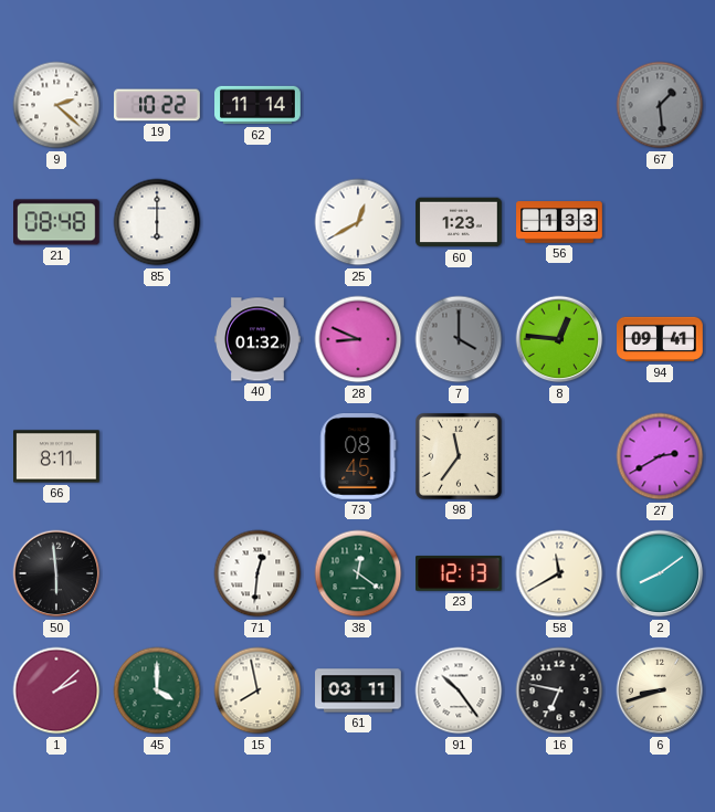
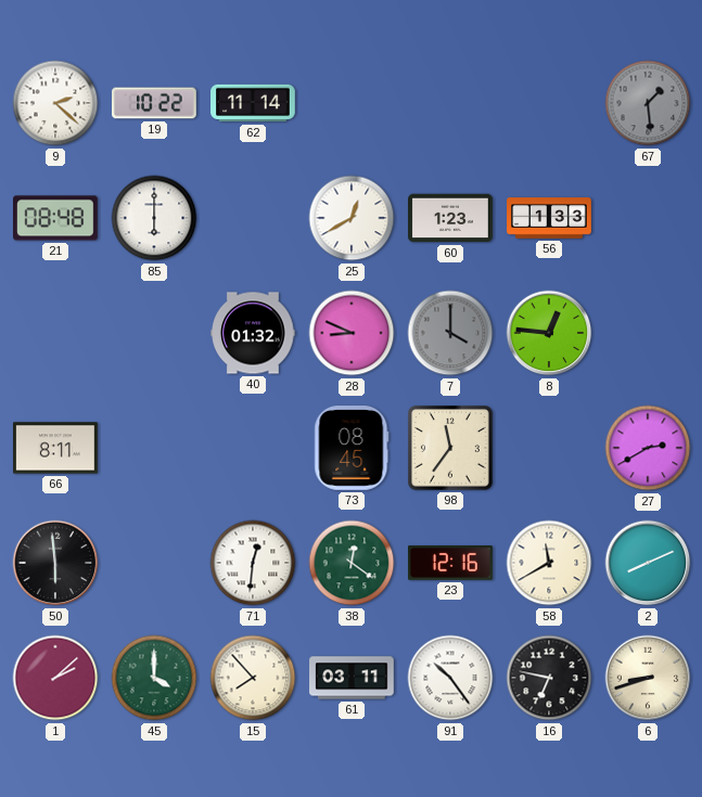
94: 09:41 -> none
23: 12:13 -> 12:16
2: 8:09 -> 8:11
15: 7:58 -> 7:53
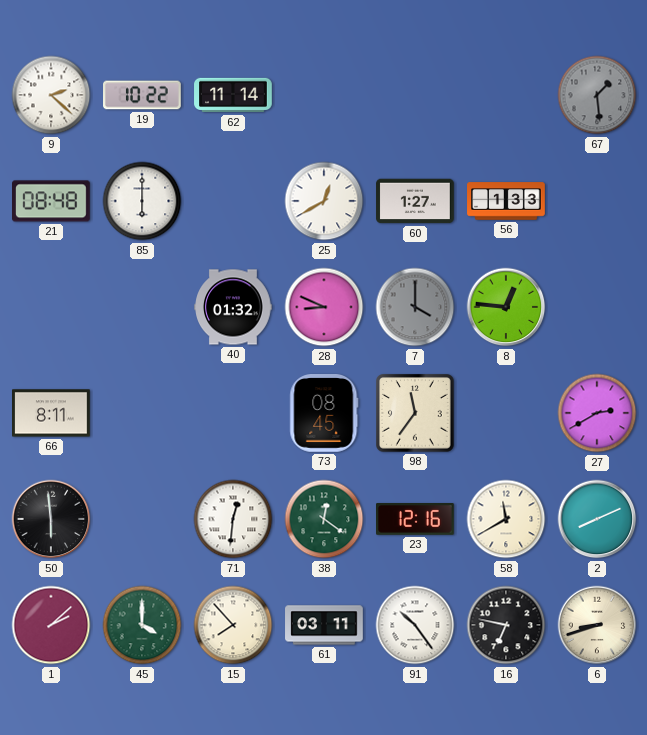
60: 1:23 -> 1:27
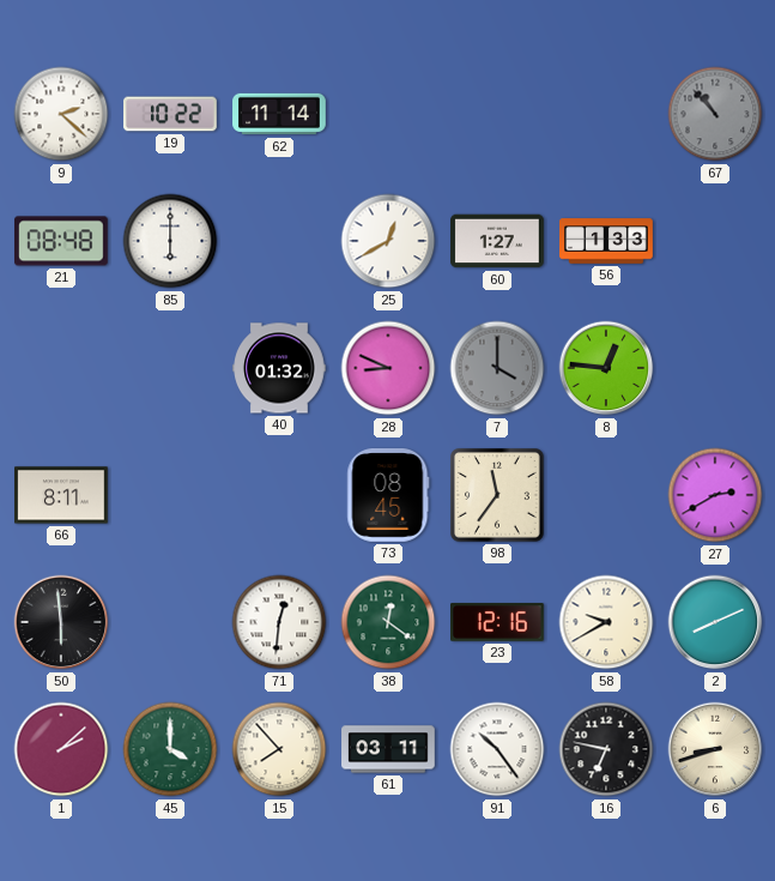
67: 1:29 -> 10:53
58: 11:40 -> 9:40
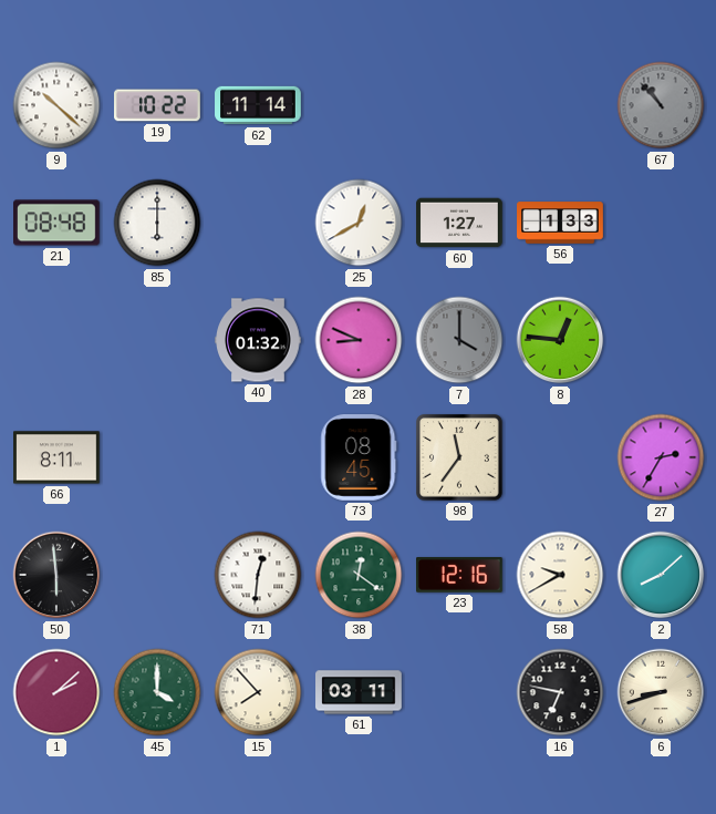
9: 2:22 -> 10:22
27: 2:40 -> 2:35
2: 8:11 -> 8:08
91: 10:24 -> none
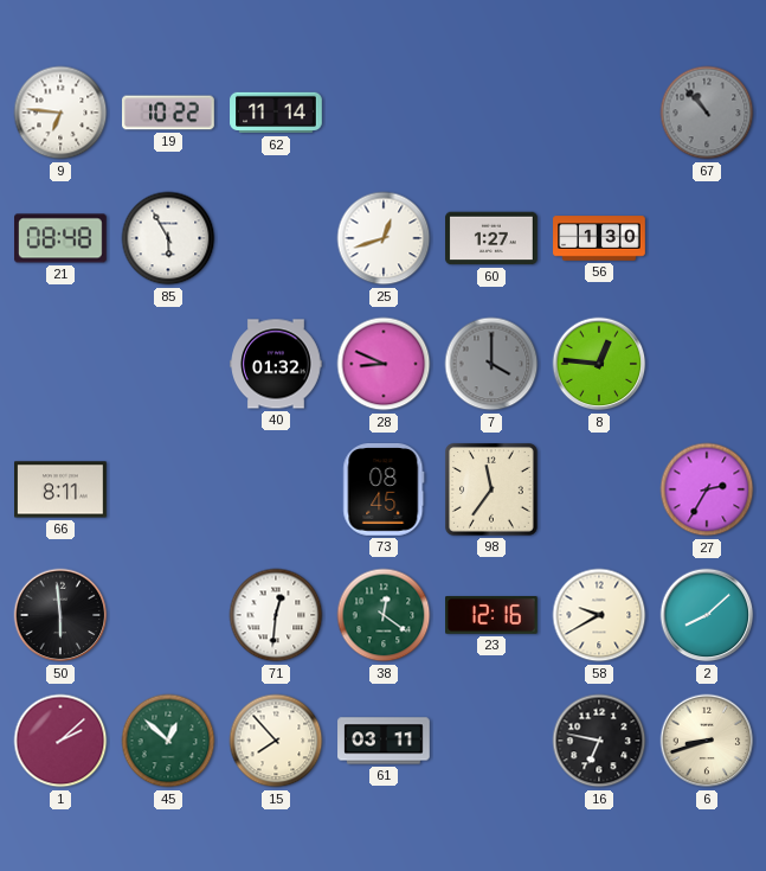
9: 10:22 -> 6:46
85: 6:00 -> 5:55
25: 12:40 -> 12:42
56: 1:33 -> 1:30
45: 4:00 -> 12:52
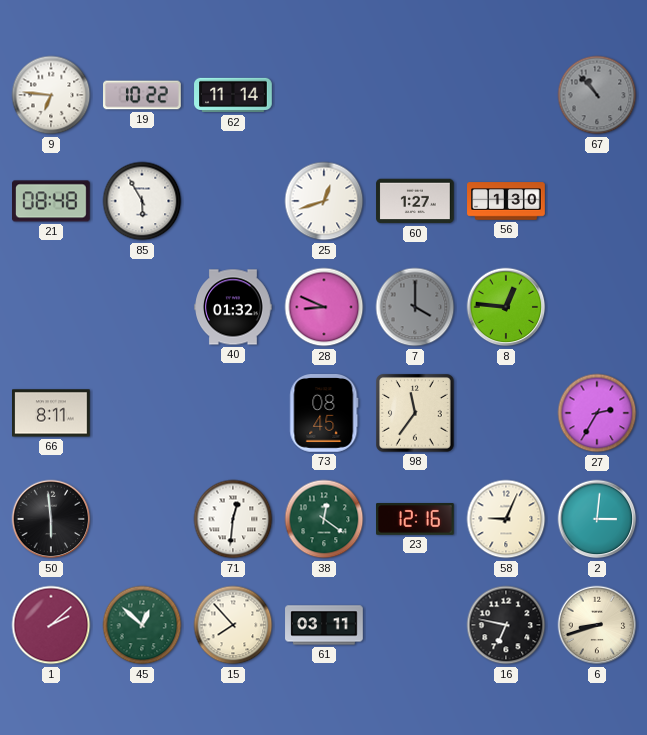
58: 9:40 -> 9:04
2: 8:08 -> 3:01
